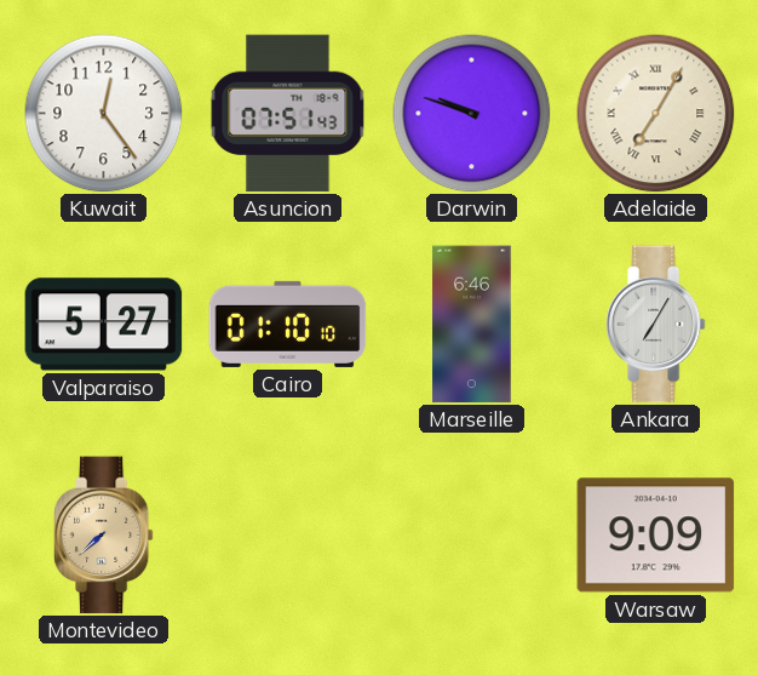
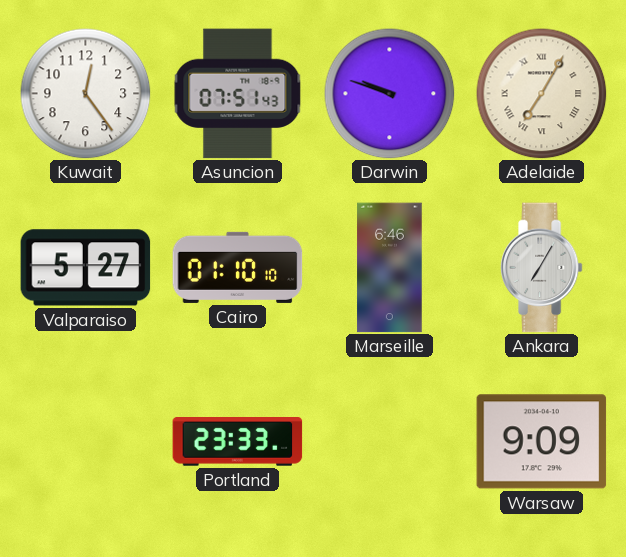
Montevideo: 7:38 -> none
Portland: none -> 23:33
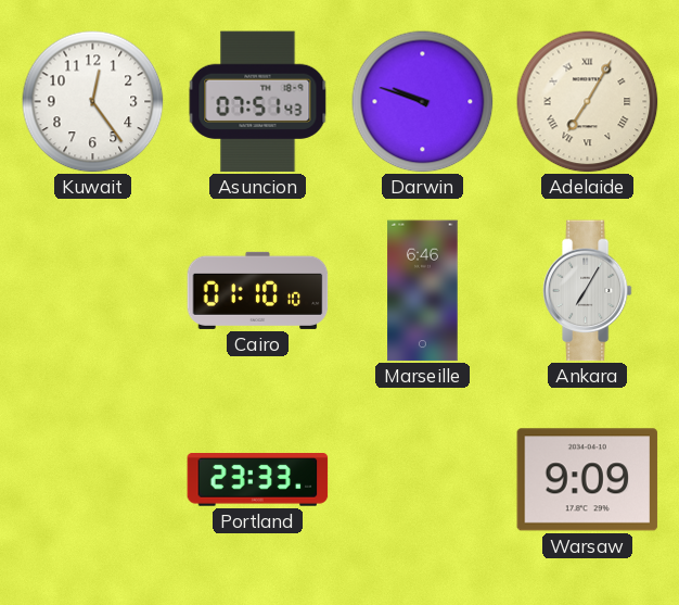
Valparaiso: 5:27 -> none
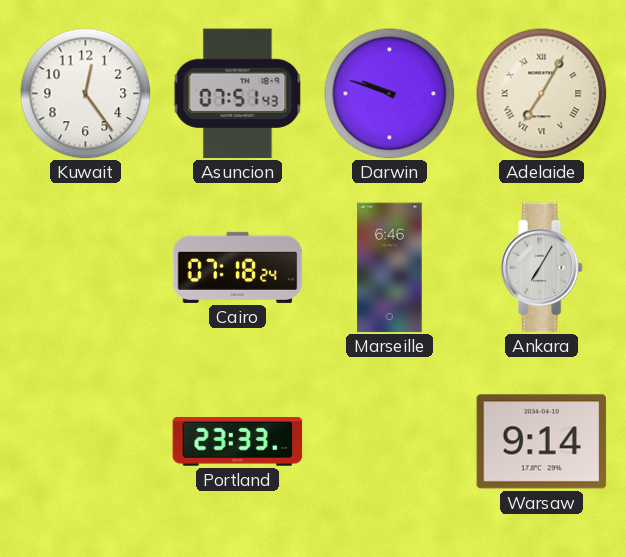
Cairo: 01:10 -> 07:18
Warsaw: 9:09 -> 9:14
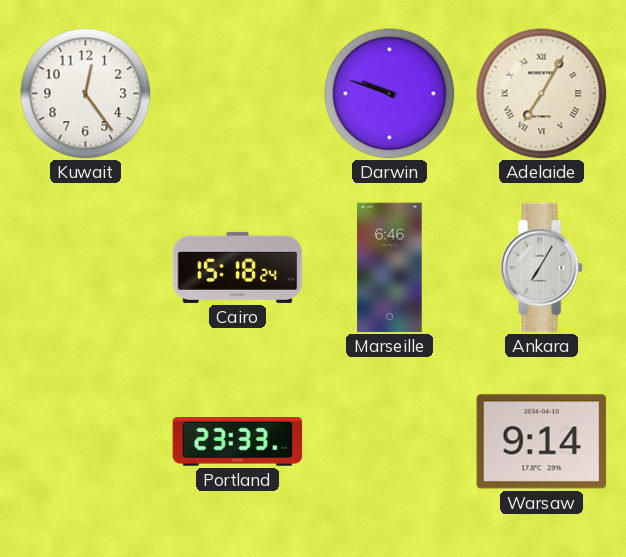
Asuncion: 07:51 -> none
Cairo: 07:18 -> 15:18
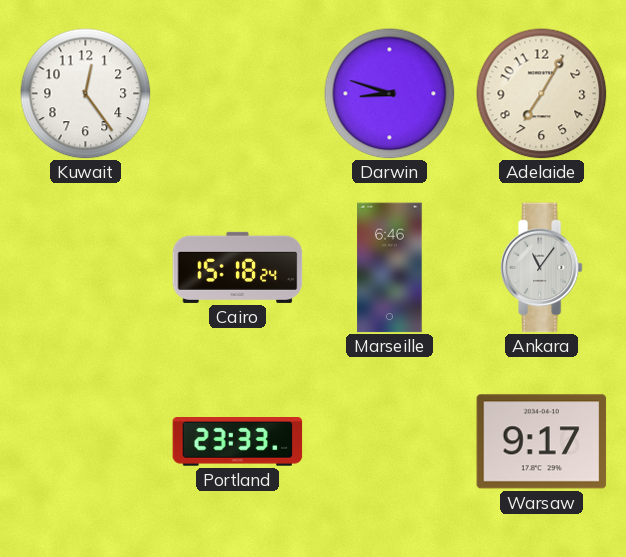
Darwin: 9:48 -> 8:48
Adelaide numerals: Roman -> Arabic
Ankara: 7:05 -> 11:06
Warsaw: 9:14 -> 9:17
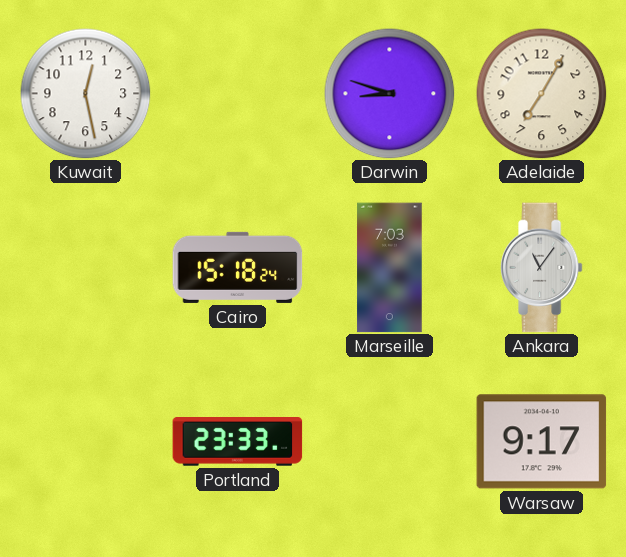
Kuwait: 12:24 -> 12:28
Marseille: 6:46 -> 7:03
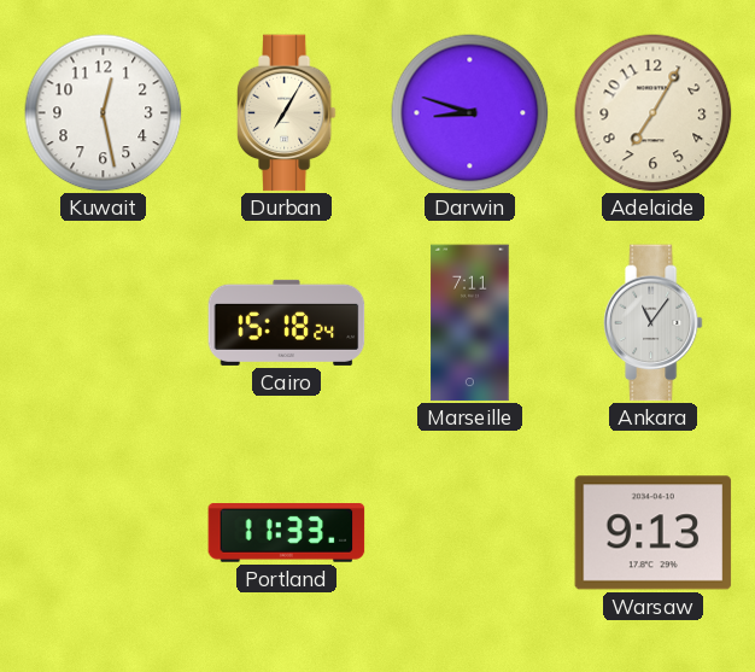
Durban: none -> 7:05
Marseille: 7:03 -> 7:11
Portland: 23:33 -> 11:33
Warsaw: 9:17 -> 9:13
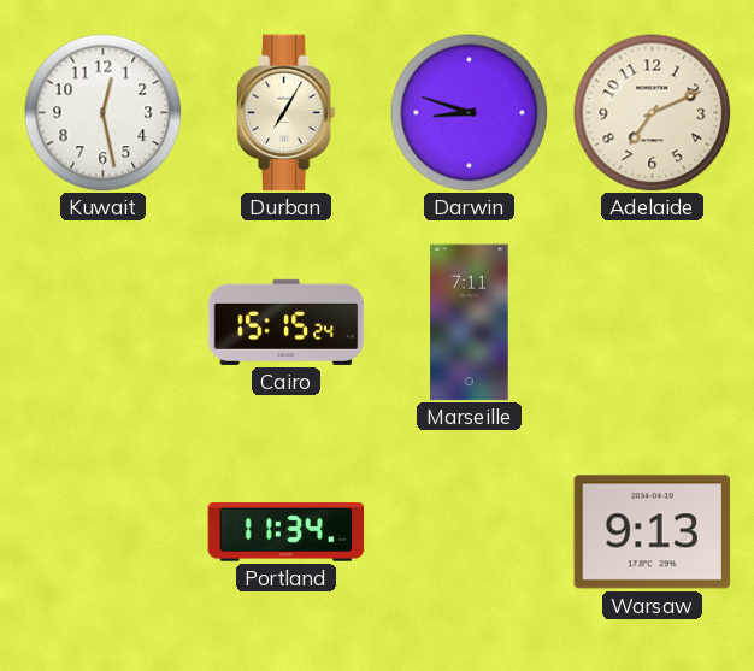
Adelaide: 7:05 -> 7:11
Cairo: 15:18 -> 15:15
Ankara: 11:06 -> none
Portland: 11:33 -> 11:34
